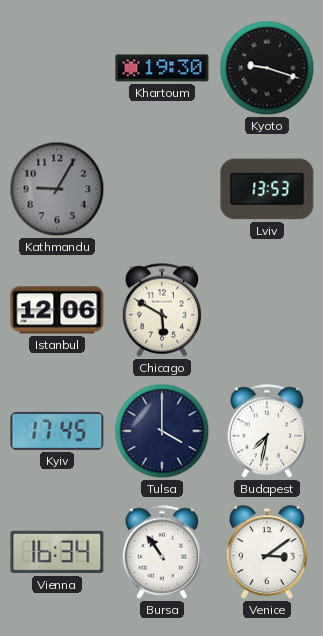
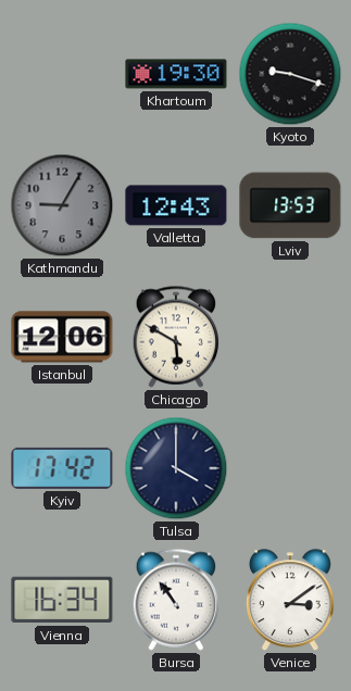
Valletta: none -> 12:43
Kyiv: 17:45 -> 17:42
Budapest: 7:32 -> none
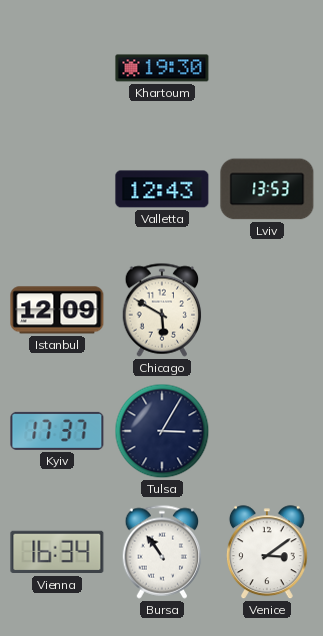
Kyoto: 9:18 -> none
Kathmandu: 9:05 -> none
Istanbul: 12:06 -> 12:09
Kyiv: 17:42 -> 17:37
Tulsa: 4:00 -> 3:05
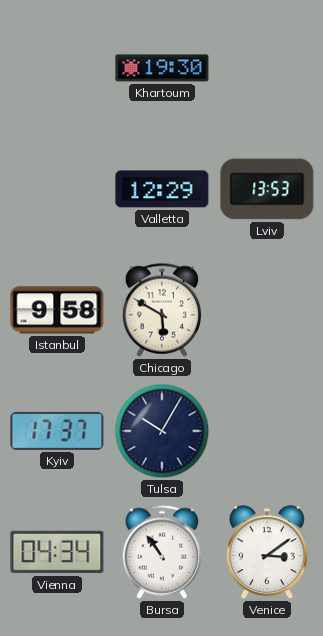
Valletta: 12:43 -> 12:29
Istanbul: 12:09 -> 9:58
Tulsa: 3:05 -> 10:05
Vienna: 16:34 -> 04:34
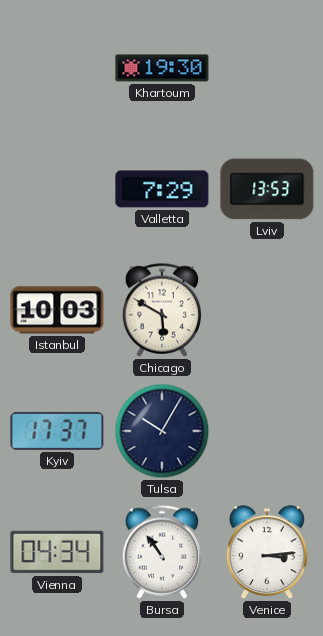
Valletta: 12:29 -> 7:29
Istanbul: 9:58 -> 10:03
Venice: 3:09 -> 3:14
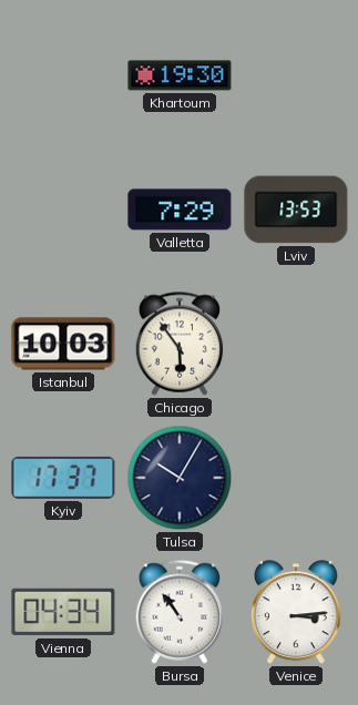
Chicago: 5:50 -> 5:54
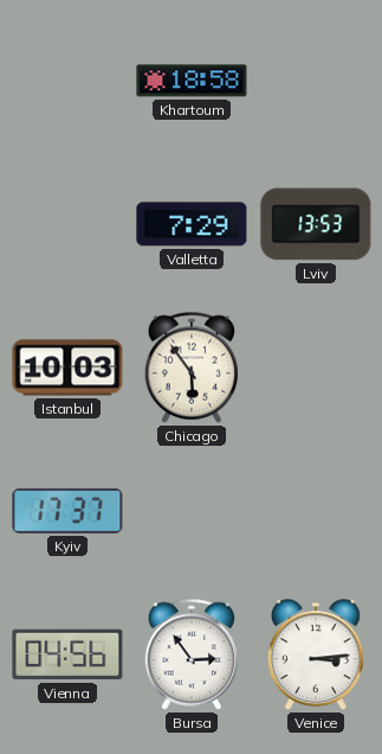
Khartoum: 19:30 -> 18:58
Tulsa: 10:05 -> none
Vienna: 04:34 -> 04:56
Bursa: 10:54 -> 2:54
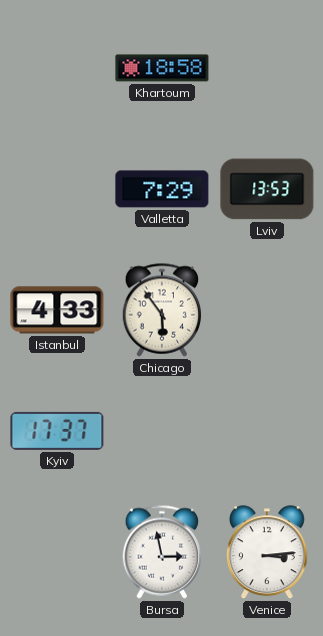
Istanbul: 10:03 -> 4:33
Vienna: 04:56 -> none
Bursa: 2:54 -> 2:58
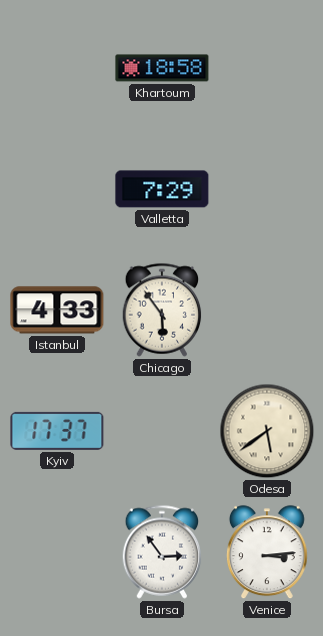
Lviv: 13:53 -> none
Odesa: none -> 5:39
Bursa: 2:58 -> 2:54
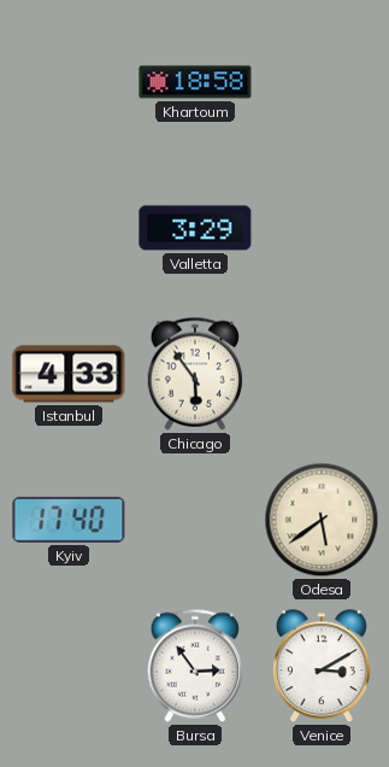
Valletta: 7:29 -> 3:29
Kyiv: 17:37 -> 17:40
Venice: 3:14 -> 3:10
